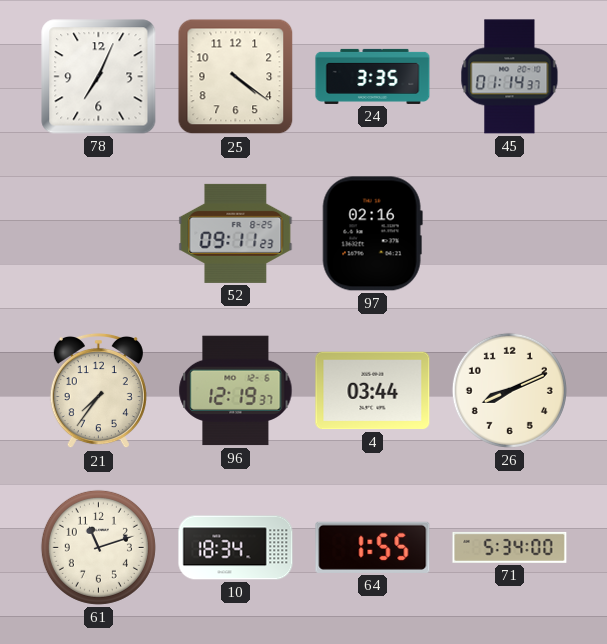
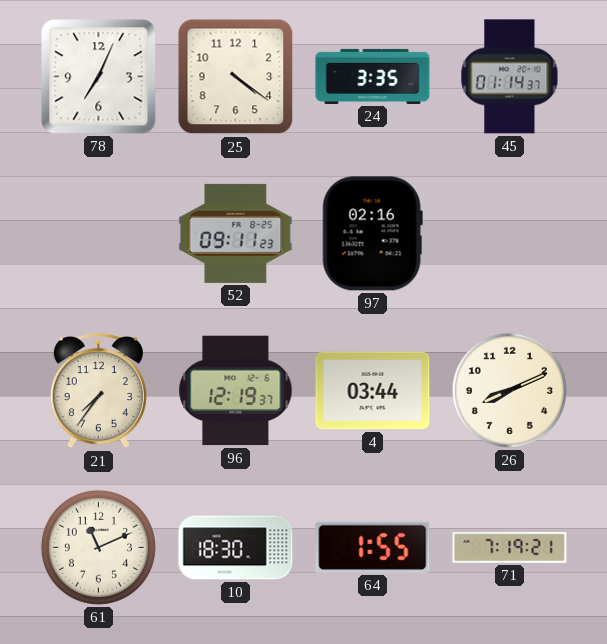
61: 11:12 -> 11:11
10: 18:34 -> 18:30
71: 5:34 -> 7:19
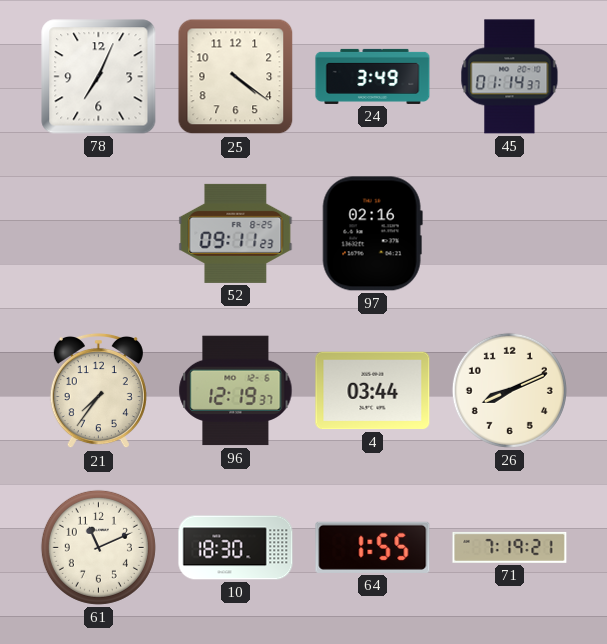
24: 3:35 -> 3:49
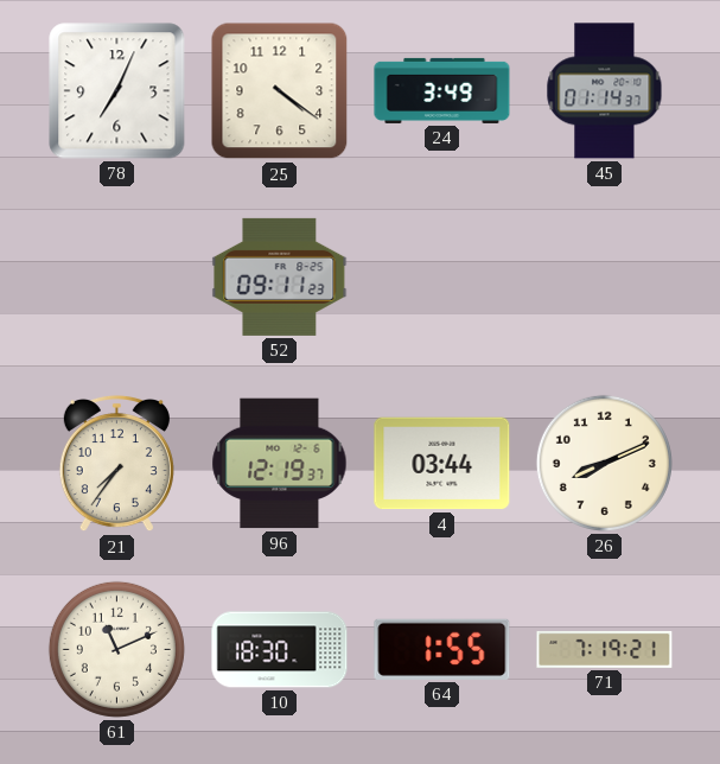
97: 02:16 -> none
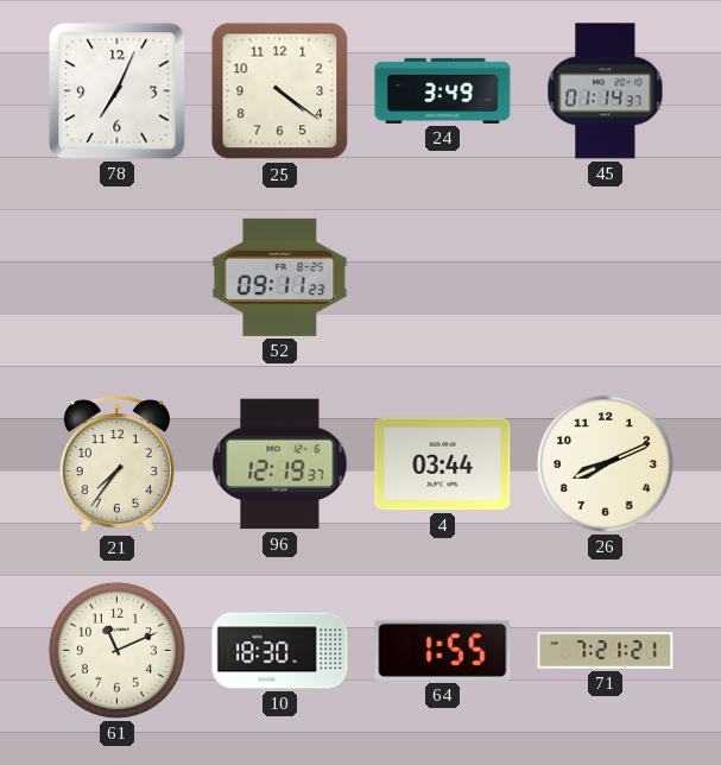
71: 7:19 -> 7:21
